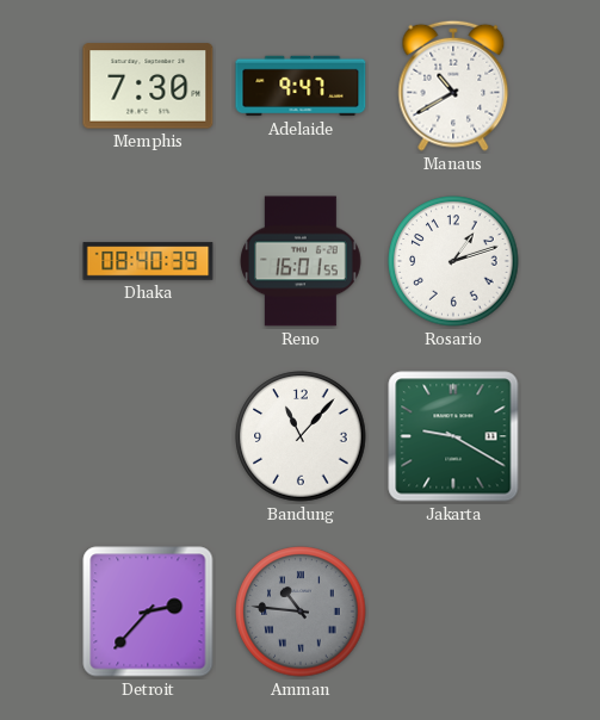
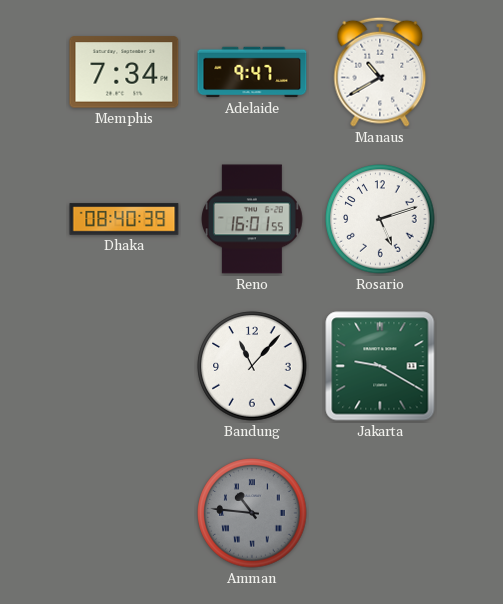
Memphis: 7:30 -> 7:34
Rosario: 1:12 -> 5:12
Detroit: 2:37 -> none
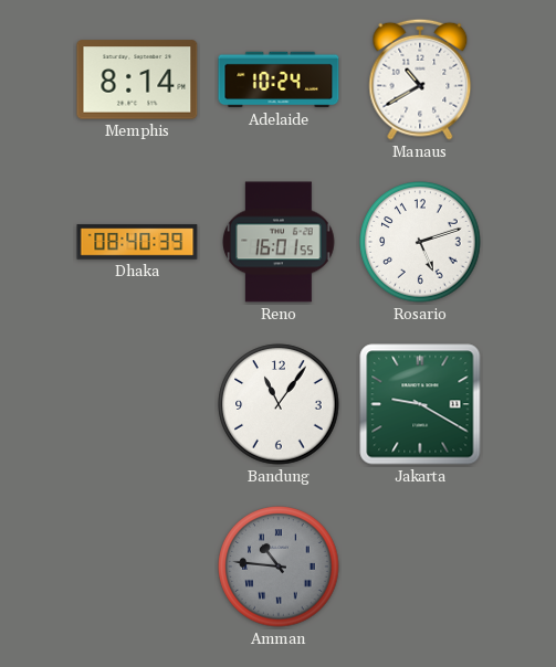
Memphis: 7:34 -> 8:14
Adelaide: 9:47 -> 10:24
Bandung: 11:07 -> 11:06
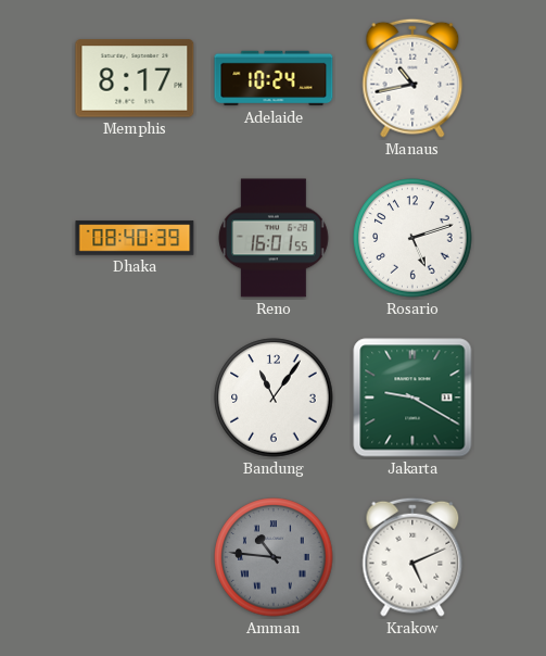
Memphis: 8:14 -> 8:17
Manaus: 10:40 -> 10:43
Krakow: none -> 5:11
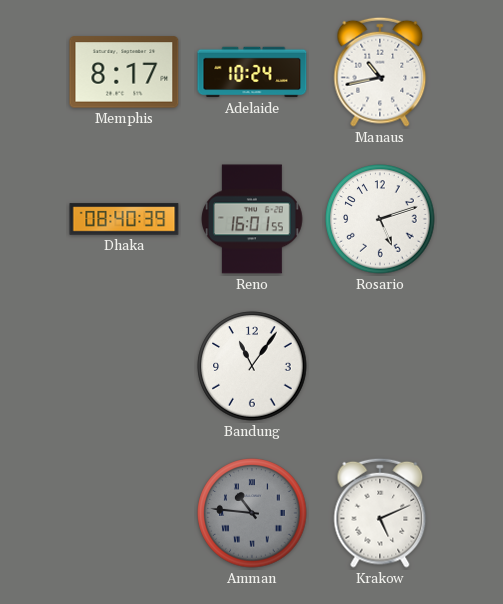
Jakarta: 9:20 -> none
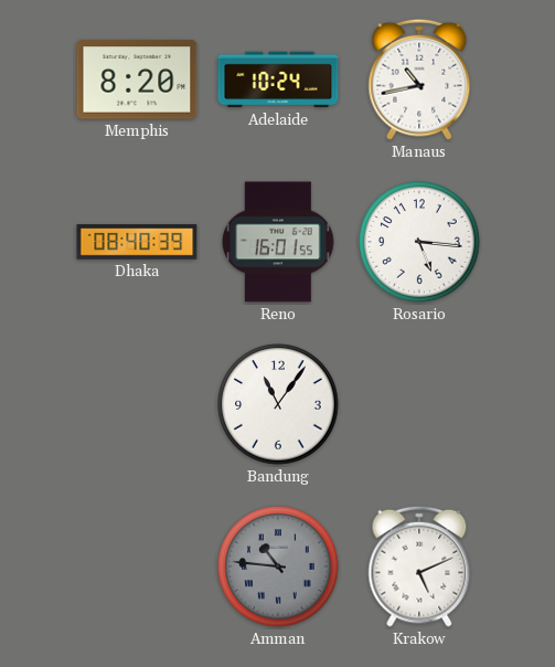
Memphis: 8:17 -> 8:20
Rosario: 5:12 -> 5:16
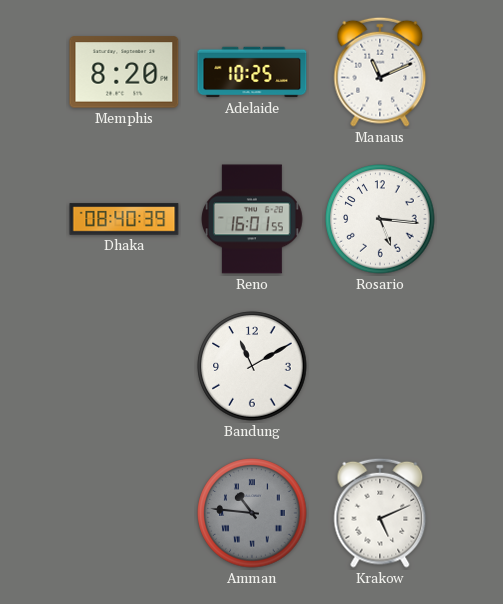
Adelaide: 10:24 -> 10:25
Manaus: 10:43 -> 11:11
Bandung: 11:06 -> 11:10
